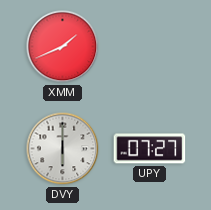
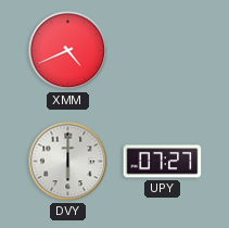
XMM: 1:41 -> 4:41
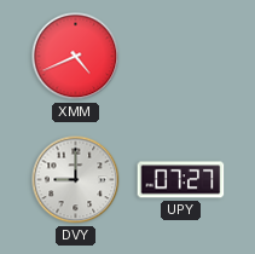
DVY: 6:00 -> 9:00
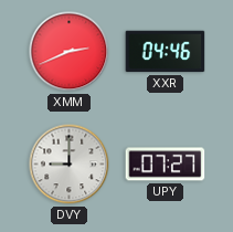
XMM: 4:41 -> 2:41
XXR: none -> 04:46
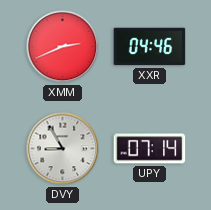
DVY: 9:00 -> 8:55
UPY: 07:27 -> 07:14
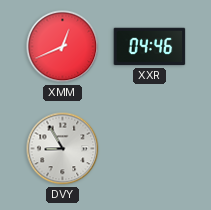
XMM: 2:41 -> 12:41
UPY: 07:14 -> none
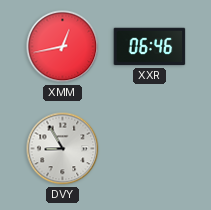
XMM: 12:41 -> 12:43
XXR: 04:46 -> 06:46
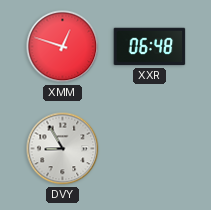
XMM: 12:43 -> 12:48
XXR: 06:46 -> 06:48
